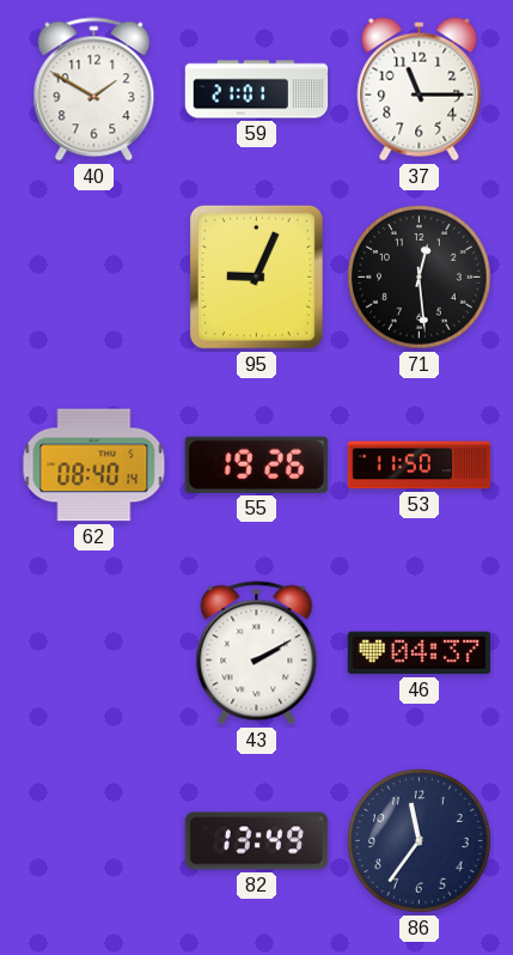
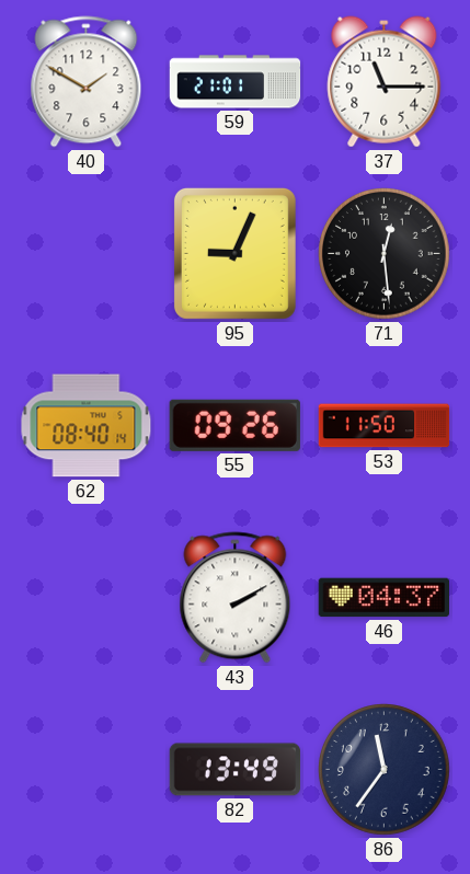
55: 19:26 -> 09:26
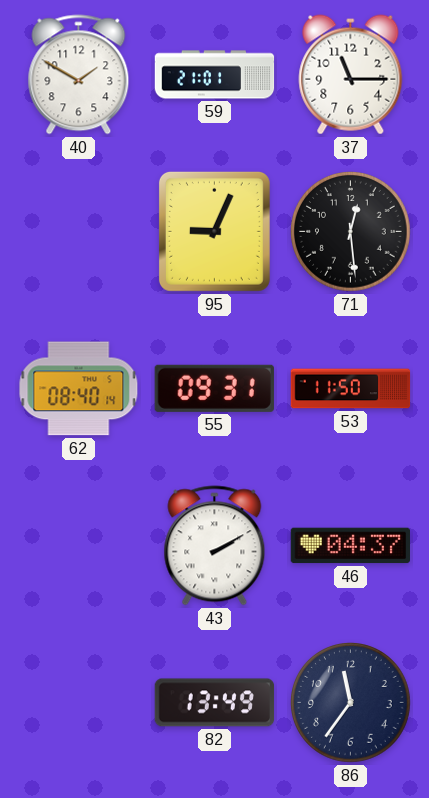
55: 09:26 -> 09:31
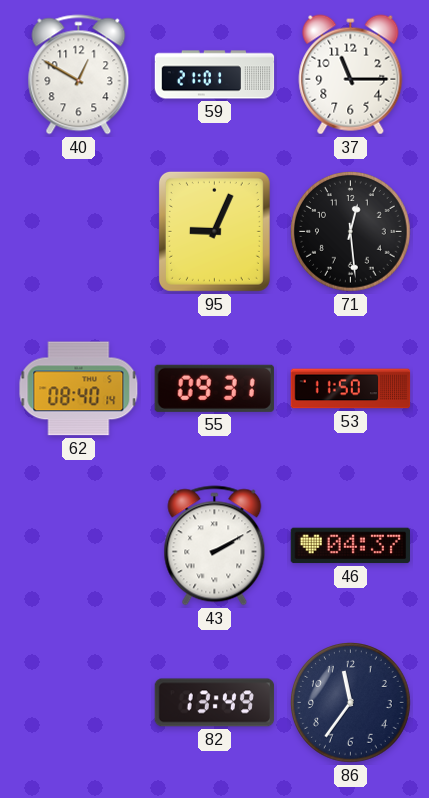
40: 1:50 -> 12:50
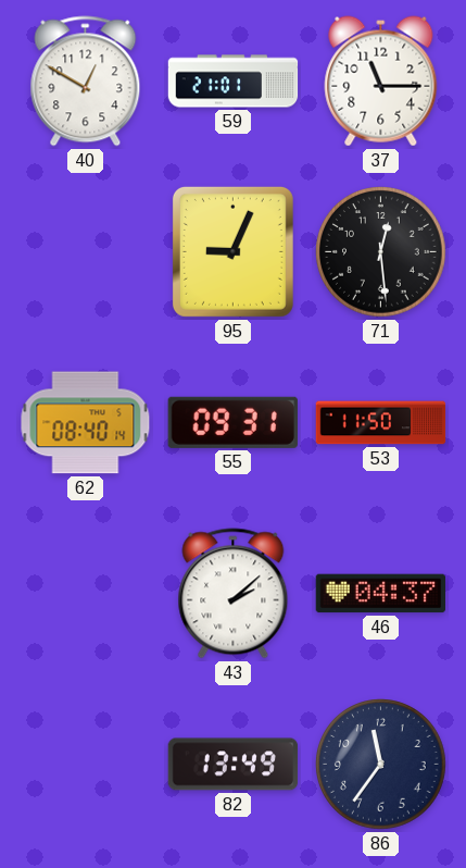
43: 2:10 -> 2:08
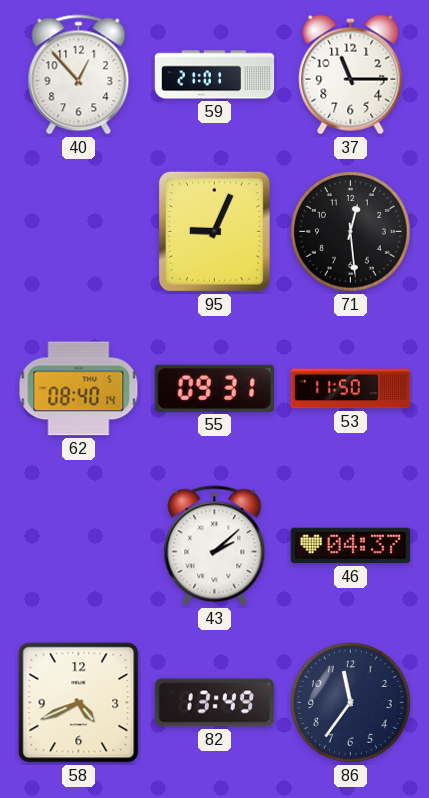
40: 12:50 -> 12:53
58: none -> 4:41
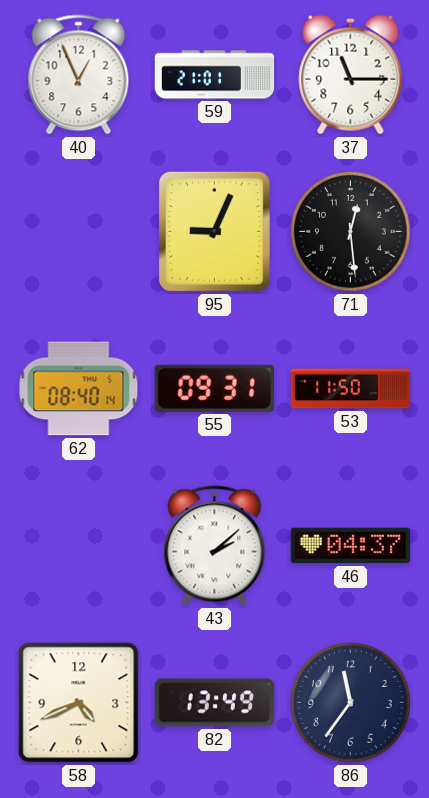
40: 12:53 -> 12:56
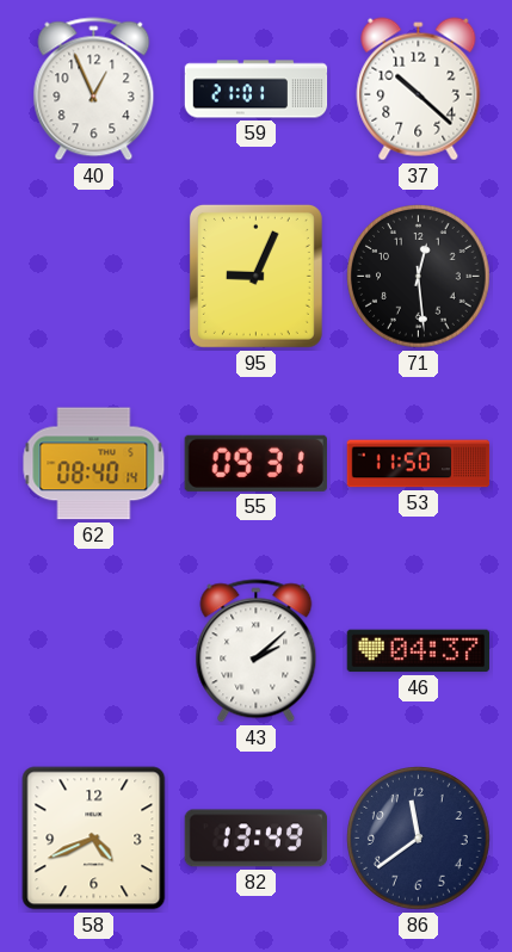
37: 11:15 -> 10:22
86: 11:36 -> 11:39
